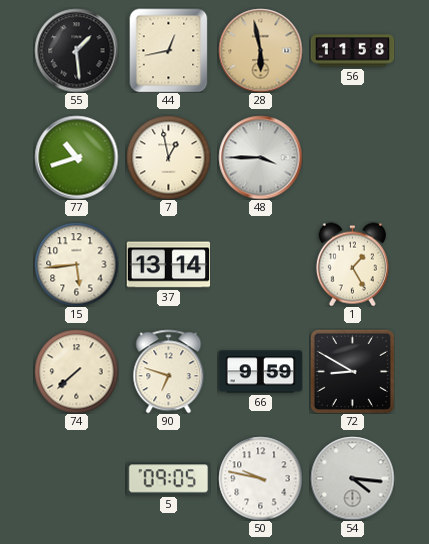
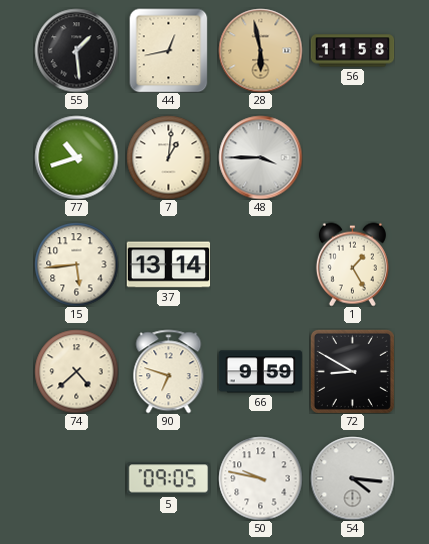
7: 12:58 -> 1:01
74: 7:38 -> 4:38
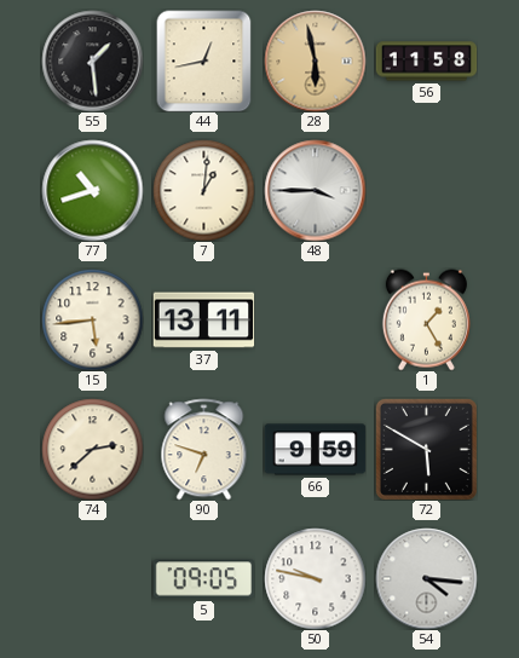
37: 13:14 -> 13:11
74: 4:38 -> 2:38
72: 8:50 -> 5:50
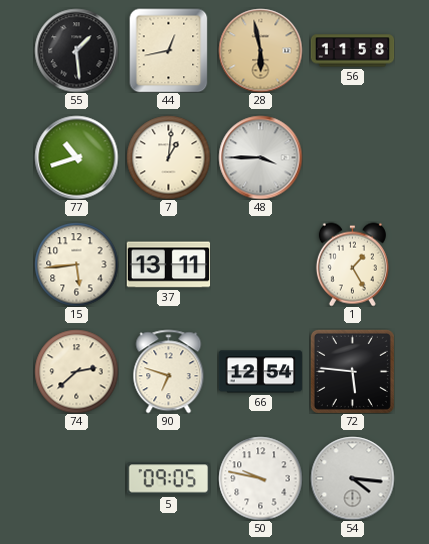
66: 9:59 -> 12:54
72: 5:50 -> 5:46
